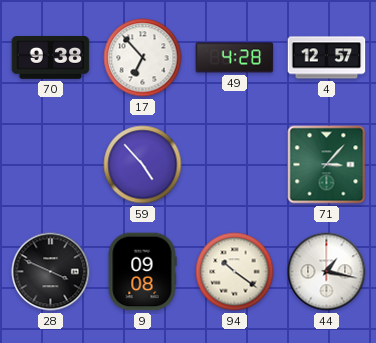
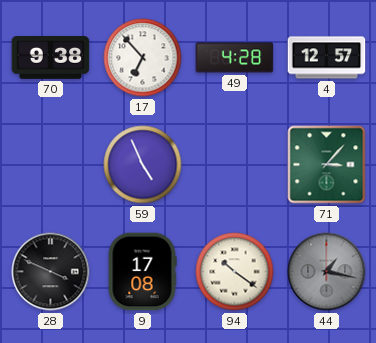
59: 4:53 -> 4:56
9: 09:08 -> 17:08
44 dial: white -> grey
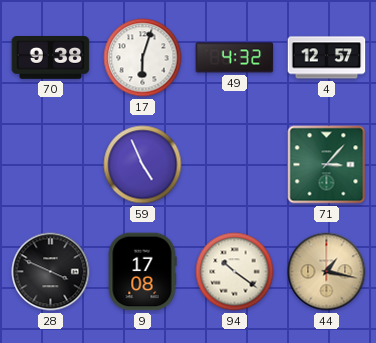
17: 6:53 -> 6:03
49: 4:28 -> 4:32
44 dial: grey -> champagne
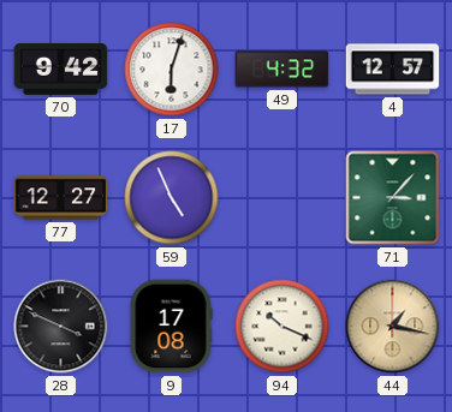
70: 9:38 -> 9:42
77: none -> 12:27
94: 10:21 -> 10:19
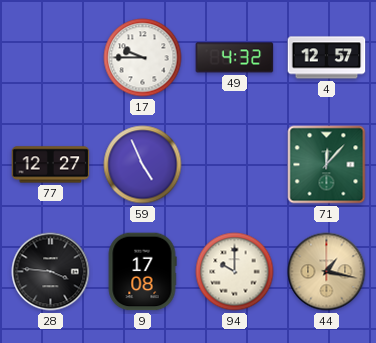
70: 9:42 -> none
17: 6:03 -> 9:45
71: 3:07 -> 12:07
28: 3:49 -> 3:46
94: 10:19 -> 10:00
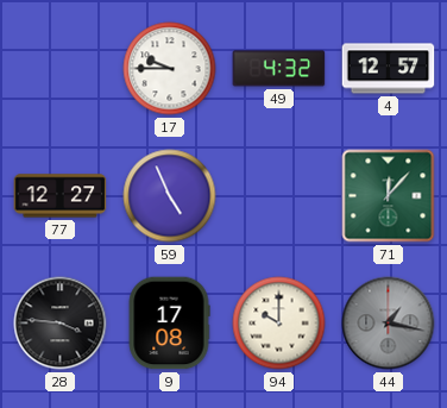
44 dial: champagne -> grey
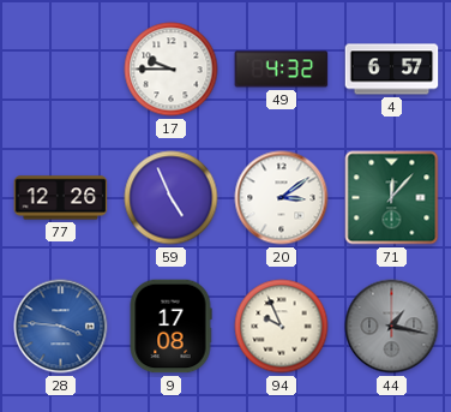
4: 12:57 -> 6:57
77: 12:27 -> 12:26
20: none -> 3:09
28 dial: black -> blue
94: 10:00 -> 9:56
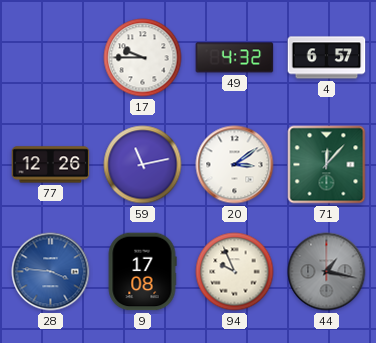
59: 4:56 -> 11:13
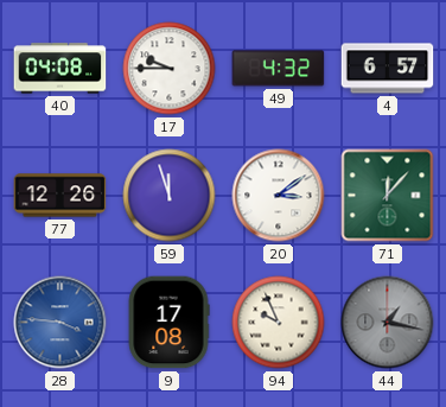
40: none -> 04:08
59: 11:13 -> 11:57
